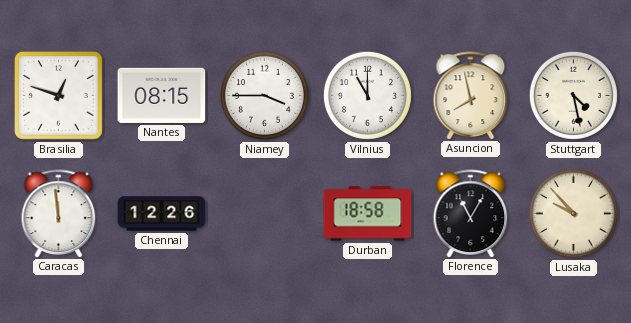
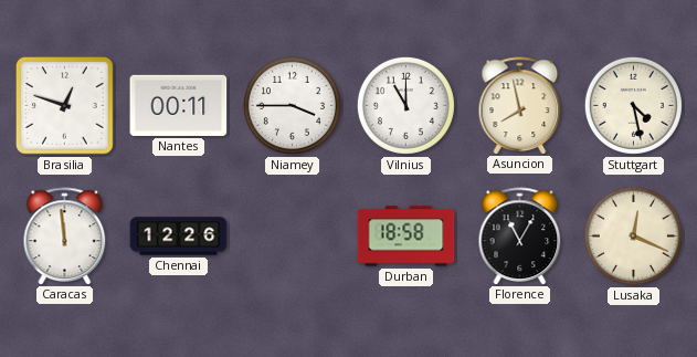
Nantes: 08:15 -> 00:11
Lusaka: 9:53 -> 12:19
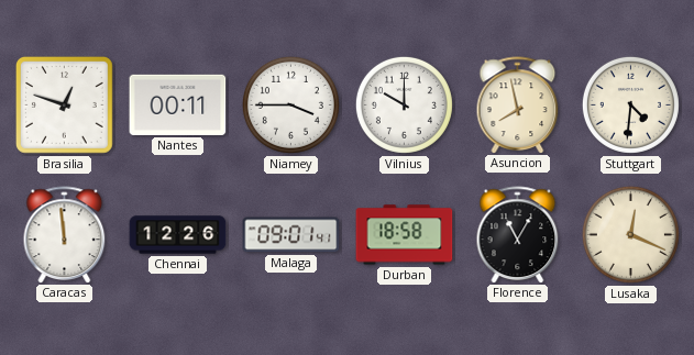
Vilnius: 11:00 -> 10:00
Stuttgart: 4:28 -> 4:31
Malaga: none -> 09:01
